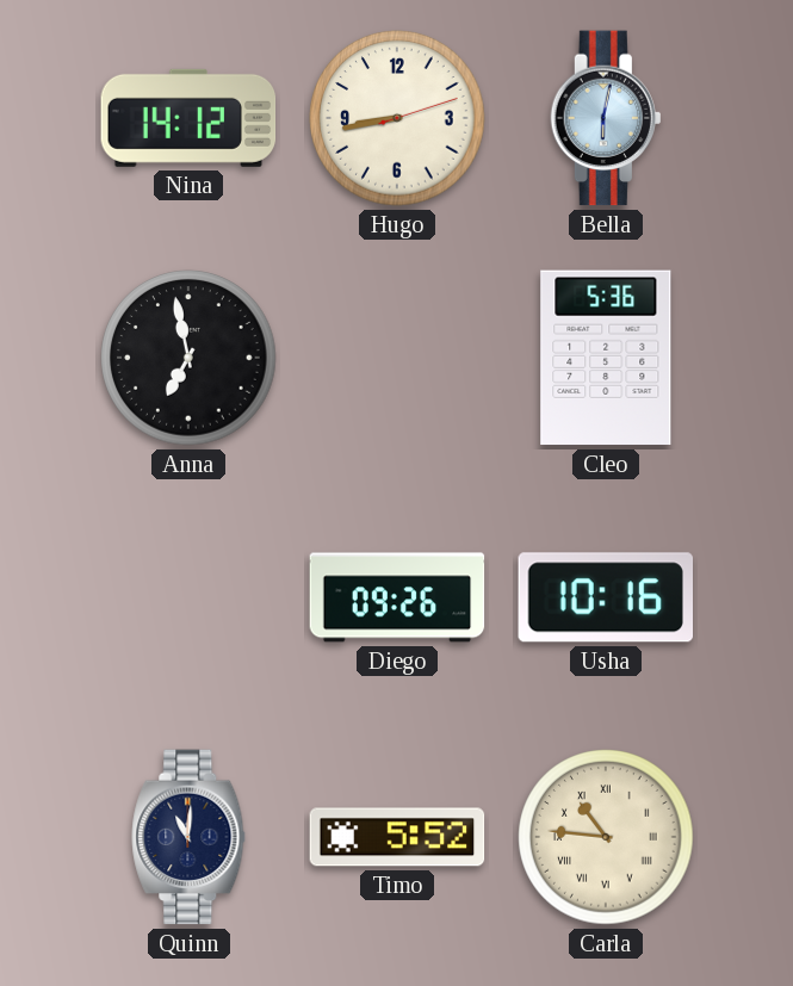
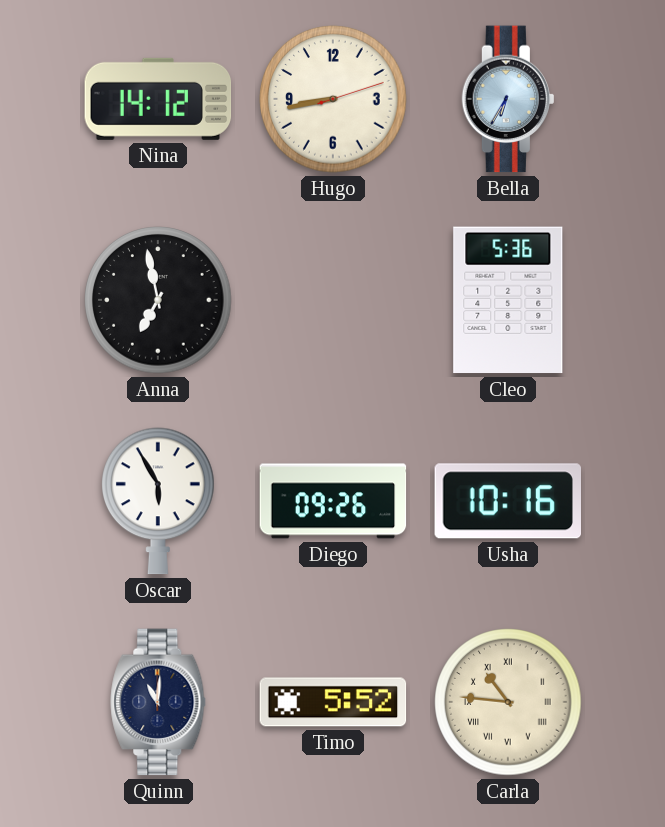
Bella: 6:02 -> 6:35
Oscar: none -> 5:55
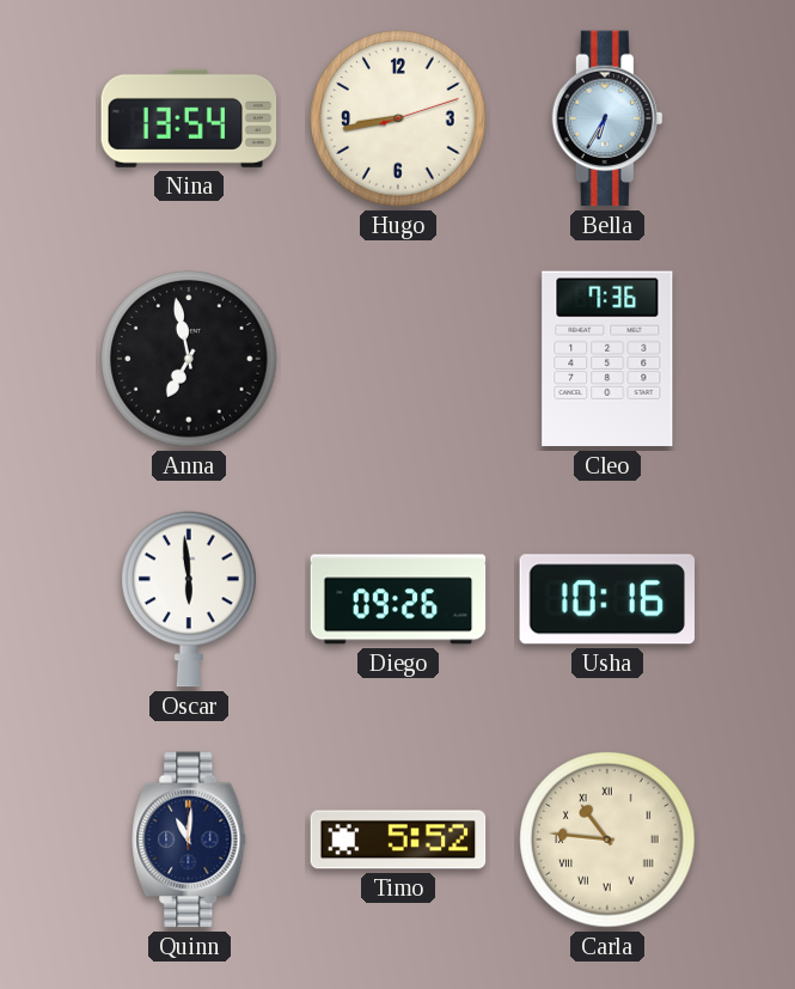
Nina: 14:12 -> 13:54
Cleo: 5:36 -> 7:36
Oscar: 5:55 -> 5:59
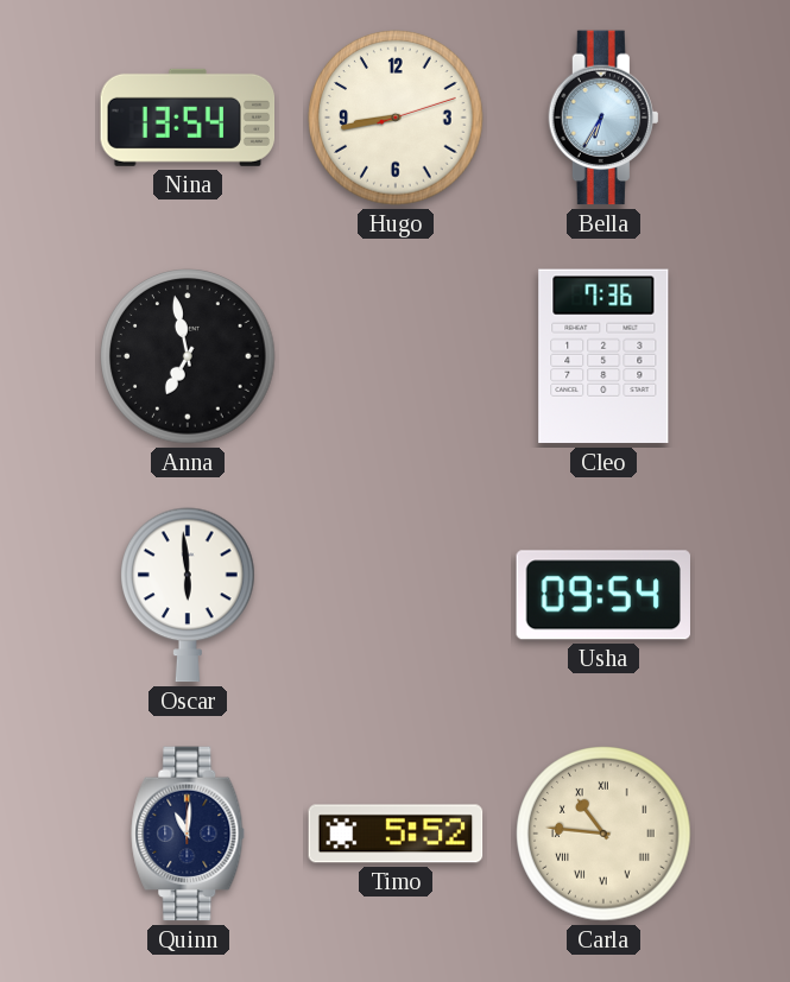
Diego: 09:26 -> none
Usha: 10:16 -> 09:54
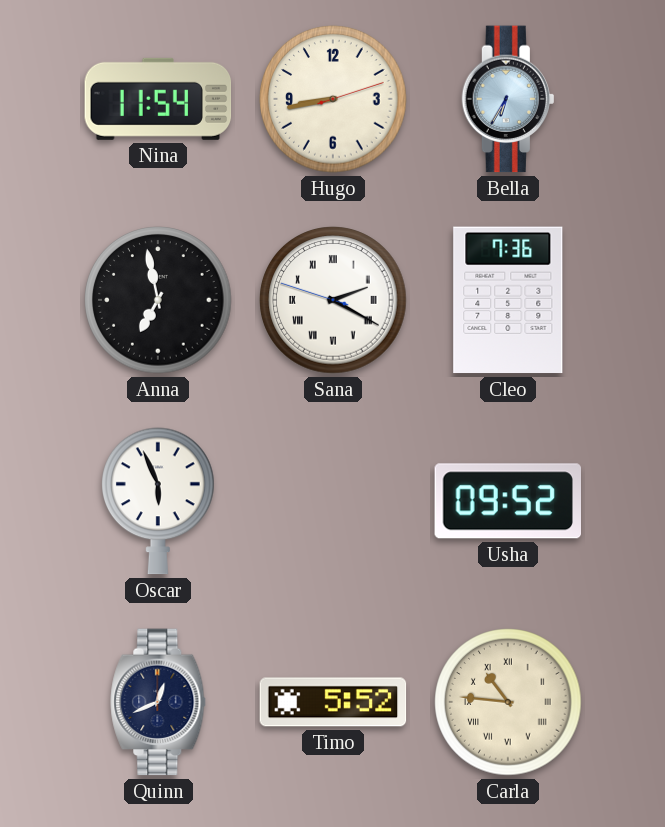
Nina: 13:54 -> 11:54
Sana: none -> 2:19
Oscar: 5:59 -> 5:56
Usha: 09:54 -> 09:52
Quinn: 11:01 -> 12:41
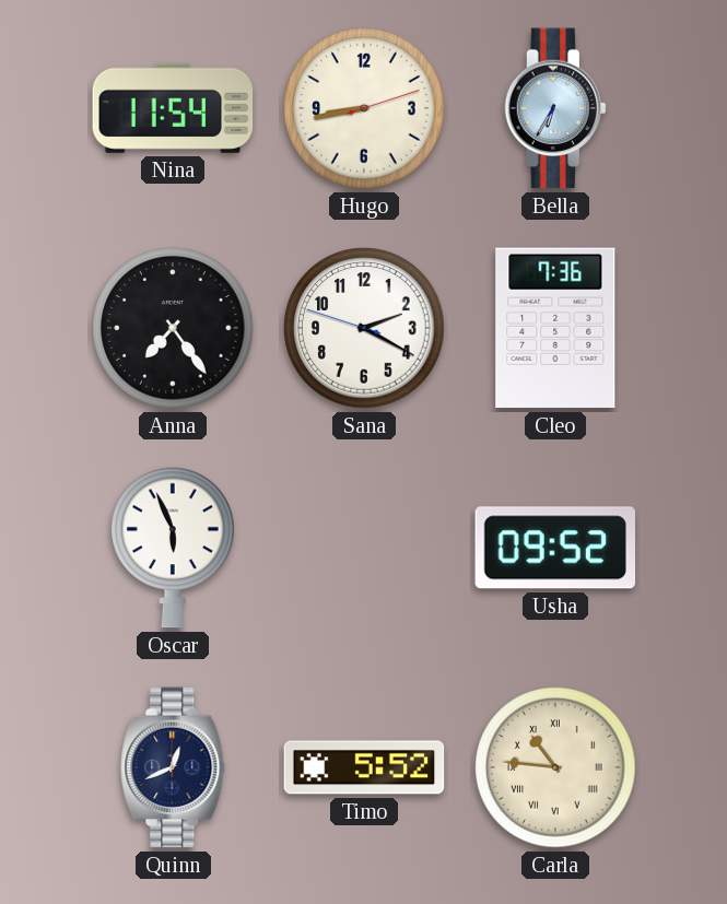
Anna: 6:58 -> 7:24
Sana numerals: Roman -> Arabic
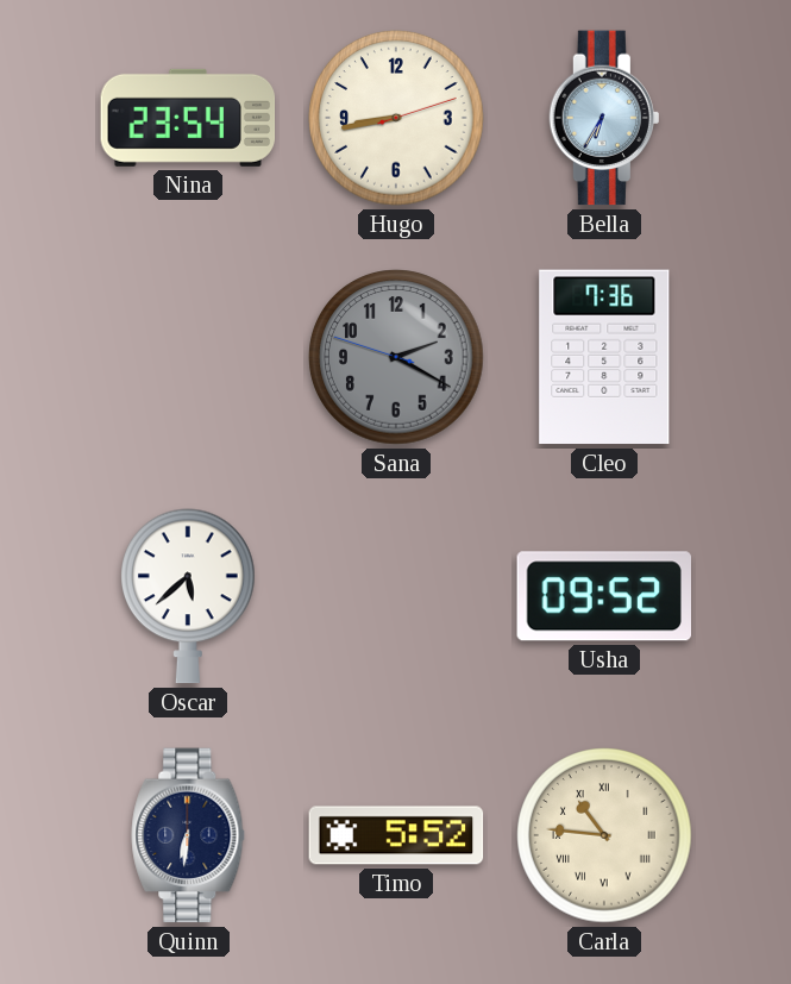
Nina: 11:54 -> 23:54
Anna: 7:24 -> none
Sana dial: white -> grey
Oscar: 5:56 -> 5:38
Quinn: 12:41 -> 6:31
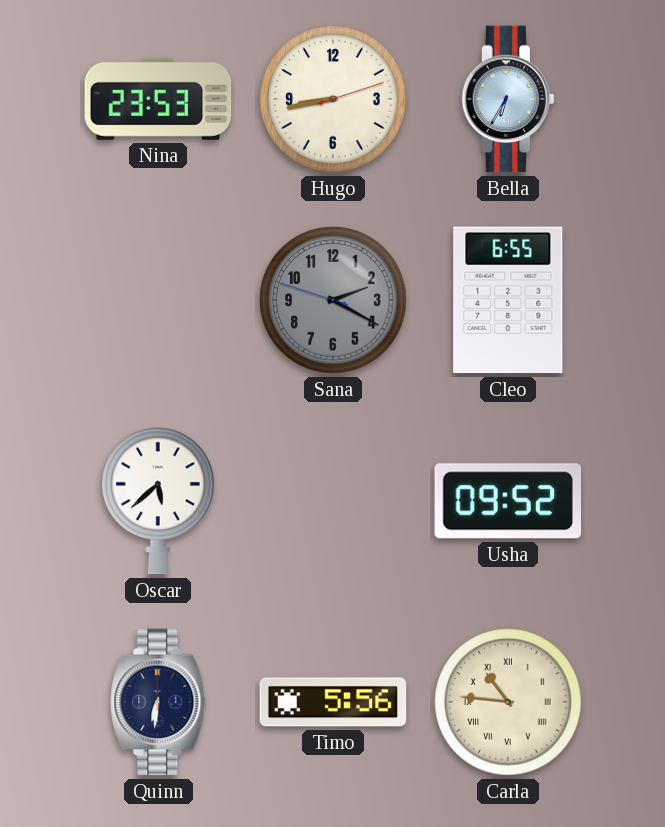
Nina: 23:54 -> 23:53
Cleo: 7:36 -> 6:55
Timo: 5:52 -> 5:56
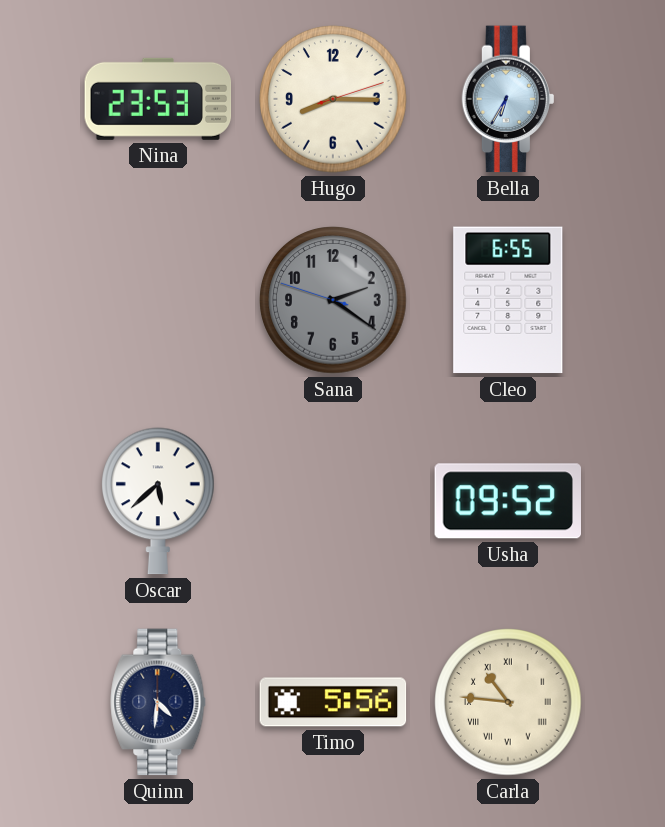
Hugo: 8:43 -> 8:15
Sana: 2:19 -> 2:20
Quinn: 6:31 -> 4:31
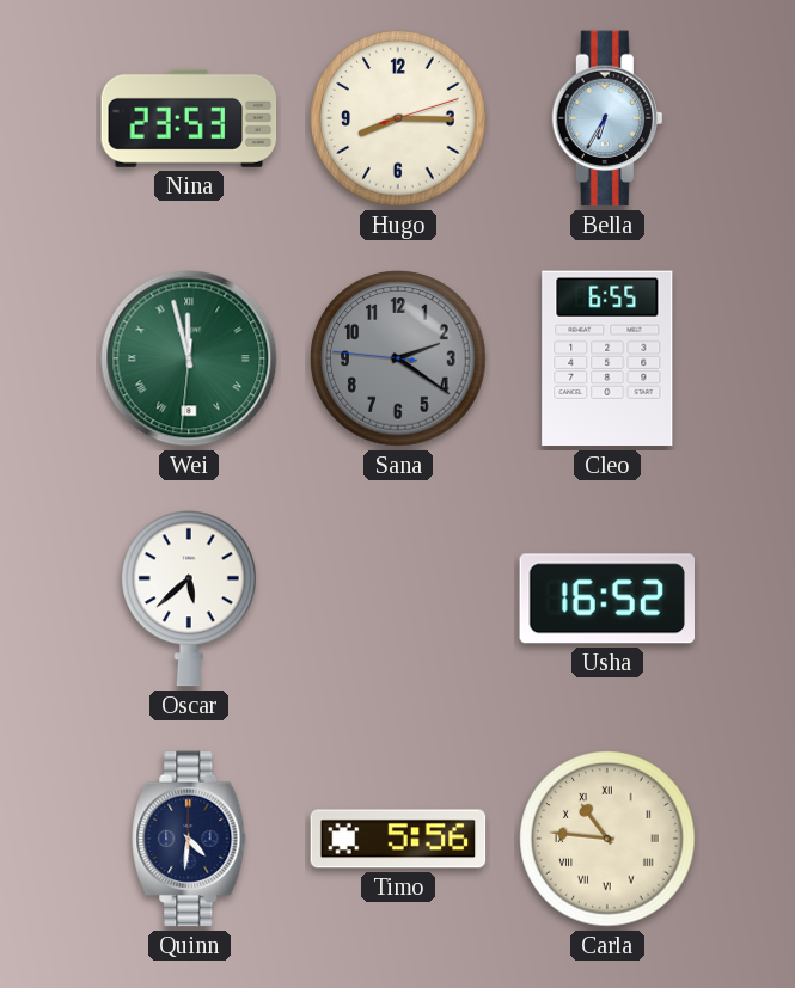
Wei: none -> 11:57
Sana: 2:20:48 -> 2:20:46
Usha: 09:52 -> 16:52
